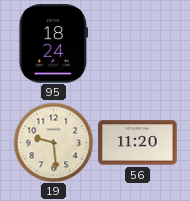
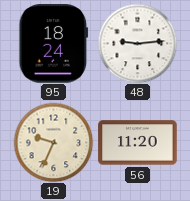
48: none -> 9:14
19: 9:29 -> 9:34
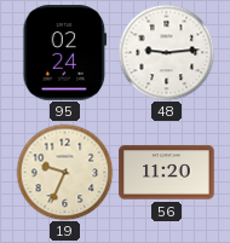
95: 18:24 -> 02:24
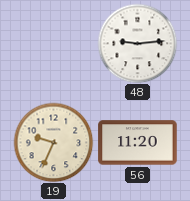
95: 02:24 -> none
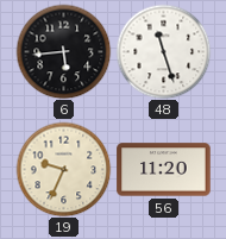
6: none -> 5:44
48: 9:14 -> 11:27
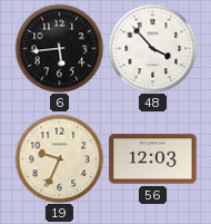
48: 11:27 -> 3:53
56: 11:20 -> 12:03
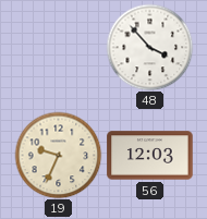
6: 5:44 -> none
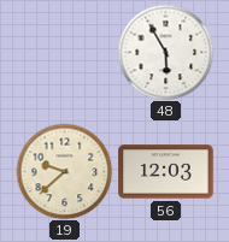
48: 3:53 -> 5:55
19: 9:34 -> 9:38
